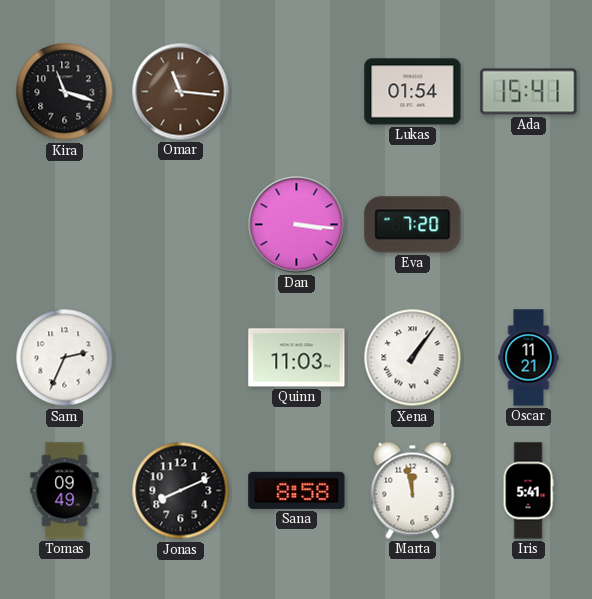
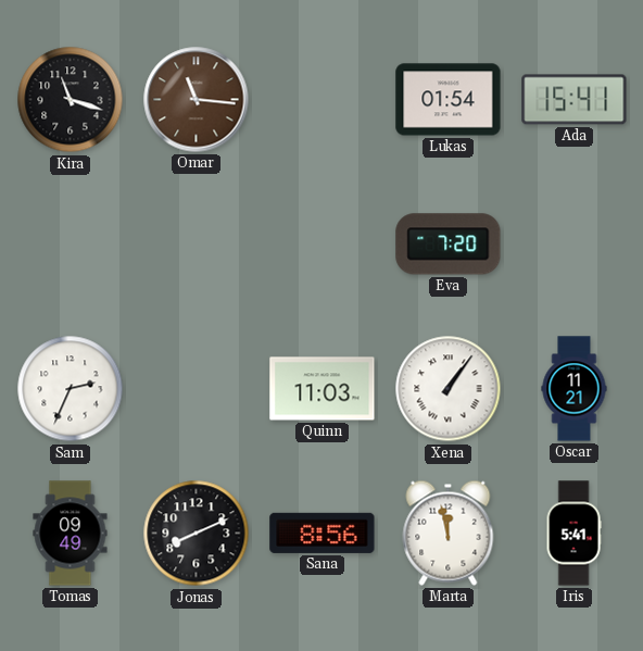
Dan: 3:16 -> none
Sana: 8:58 -> 8:56
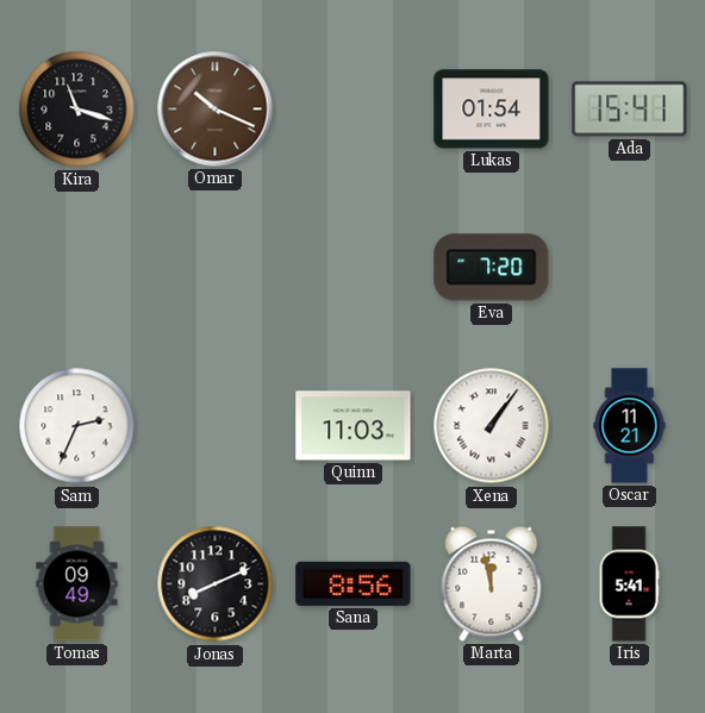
Omar: 11:16 -> 10:19
